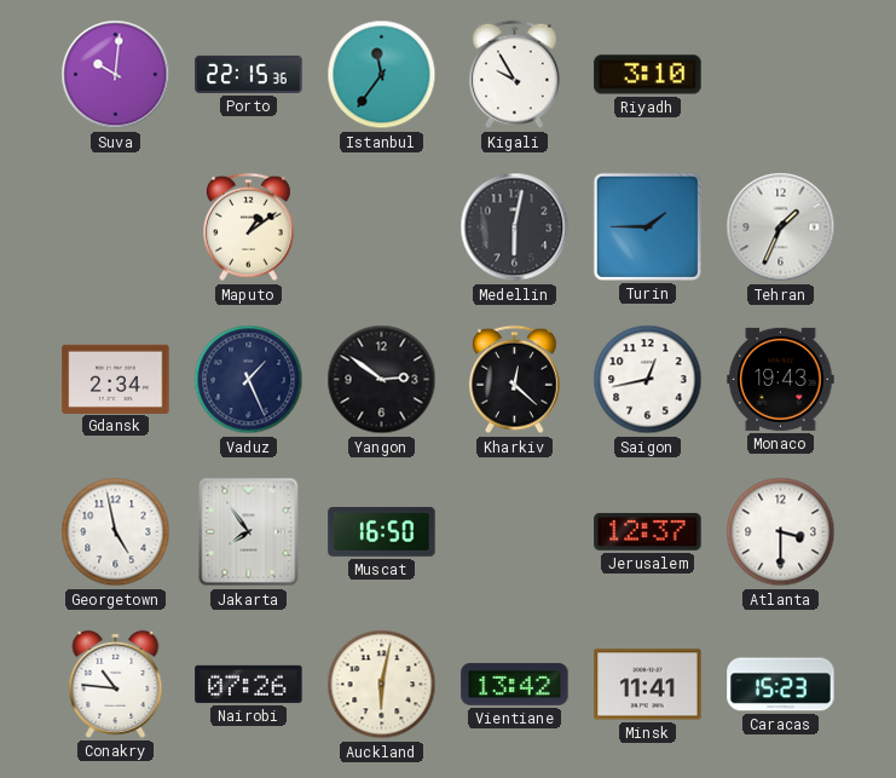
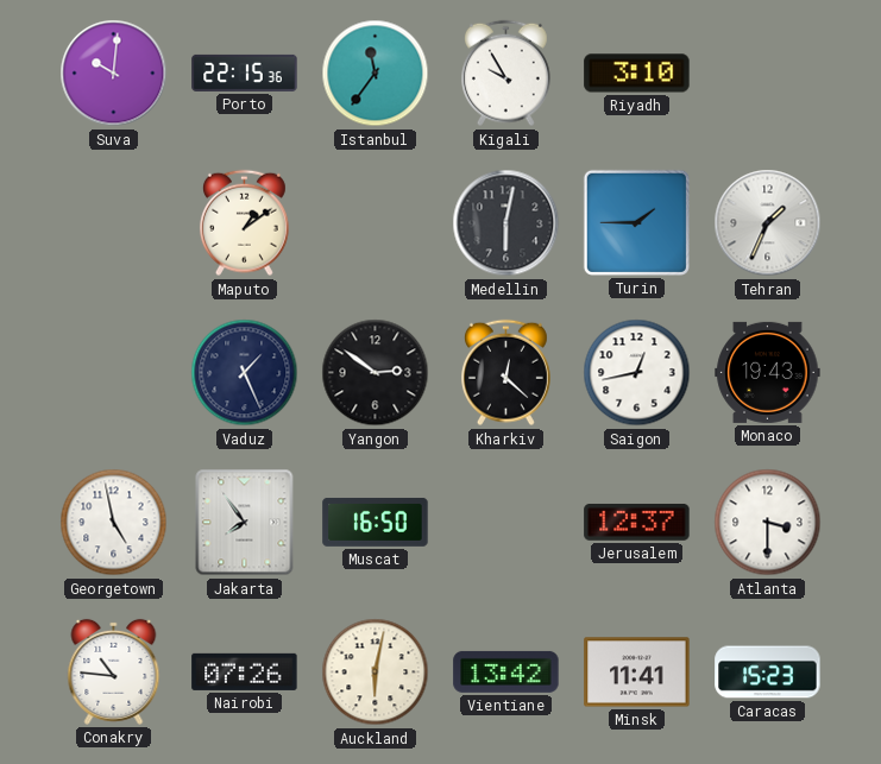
Gdansk: 2:34 -> none
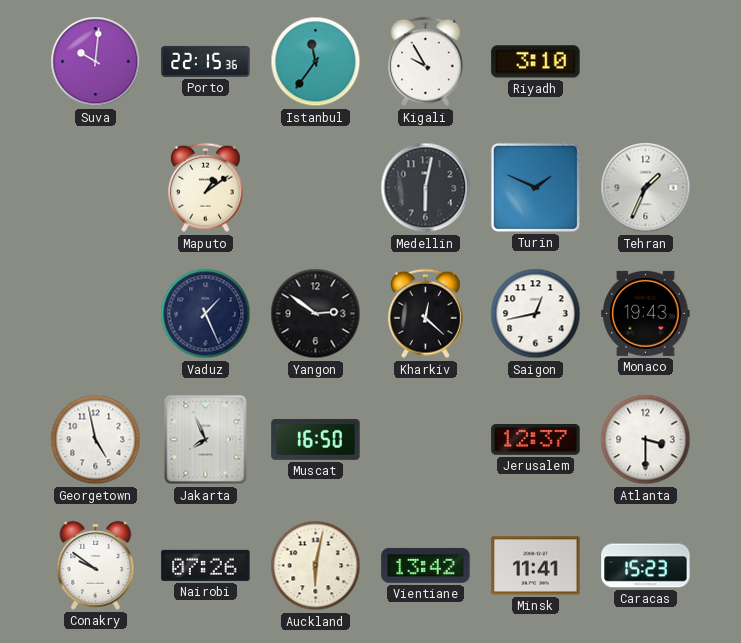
Turin: 1:45 -> 1:49
Jakarta: 7:54 -> 7:56
Conakry: 10:46 -> 9:51
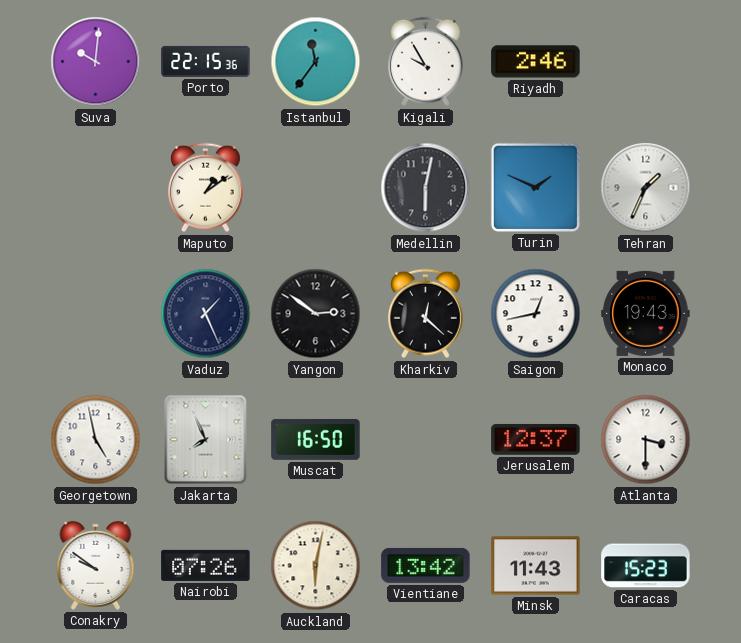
Riyadh: 3:10 -> 2:46
Minsk: 11:41 -> 11:43
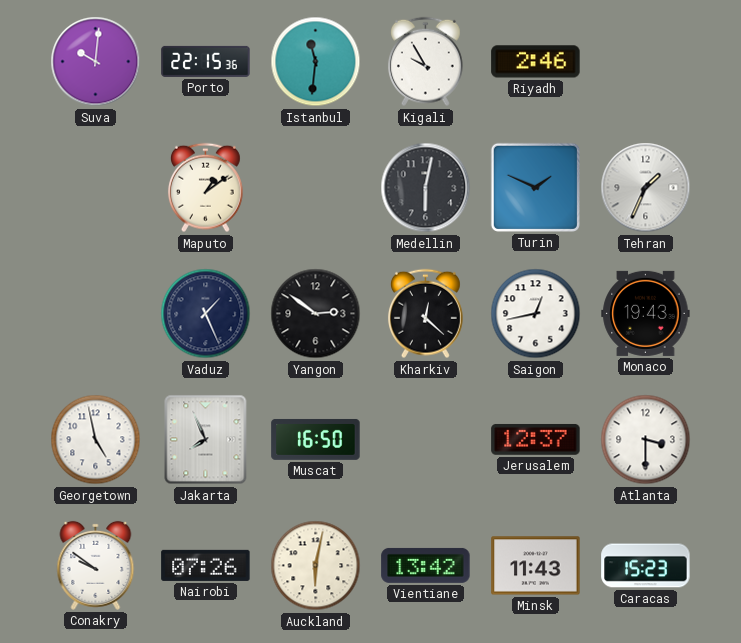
Istanbul: 11:36 -> 11:31
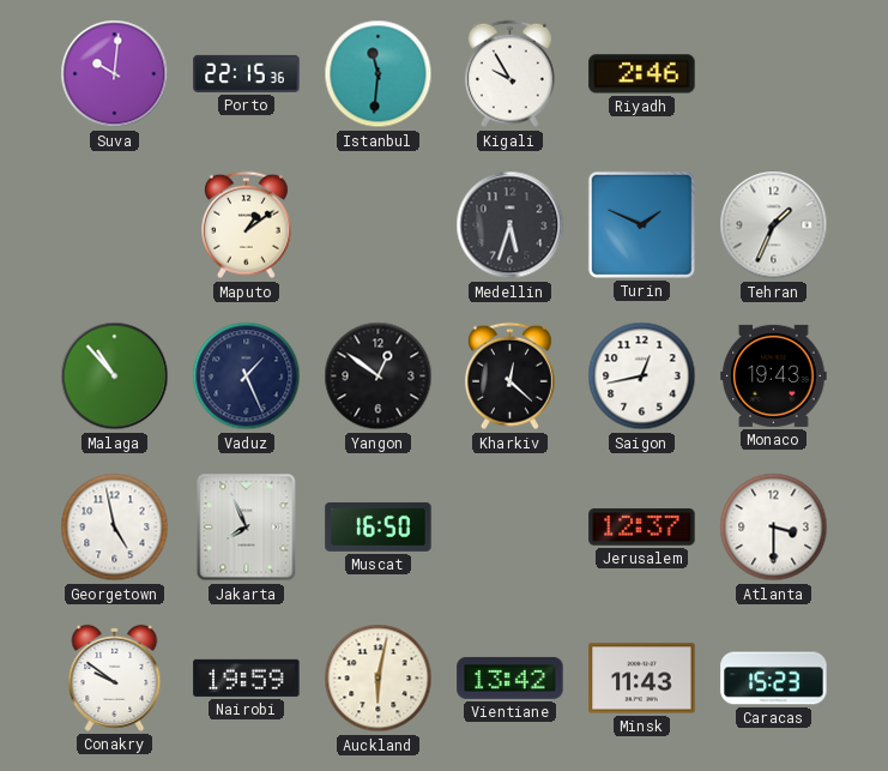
Medellin: 6:02 -> 5:33
Malaga: none -> 10:53
Yangon: 2:51 -> 12:51
Nairobi: 07:26 -> 19:59
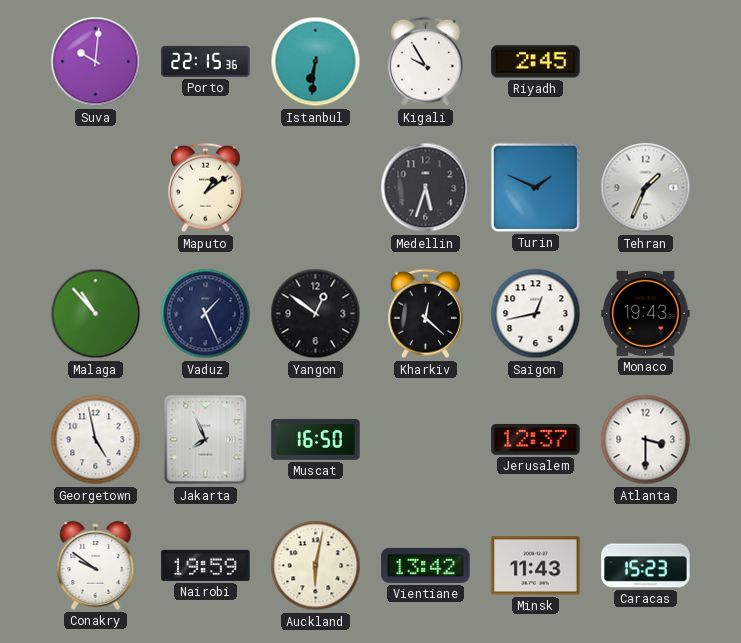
Istanbul: 11:31 -> 6:31
Riyadh: 2:46 -> 2:45
